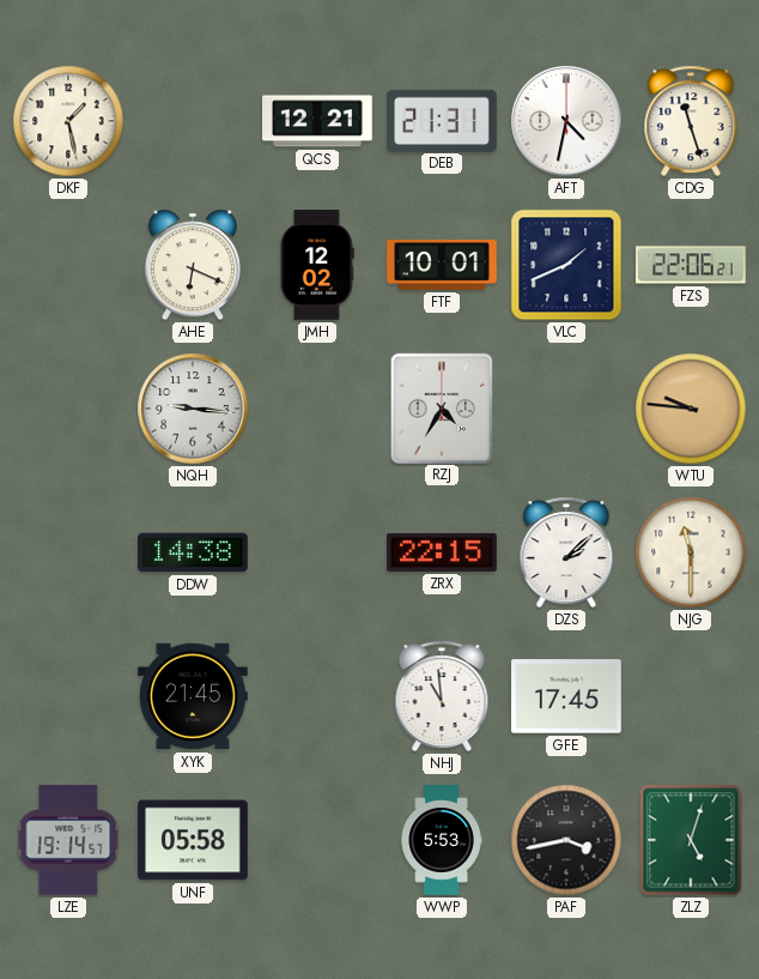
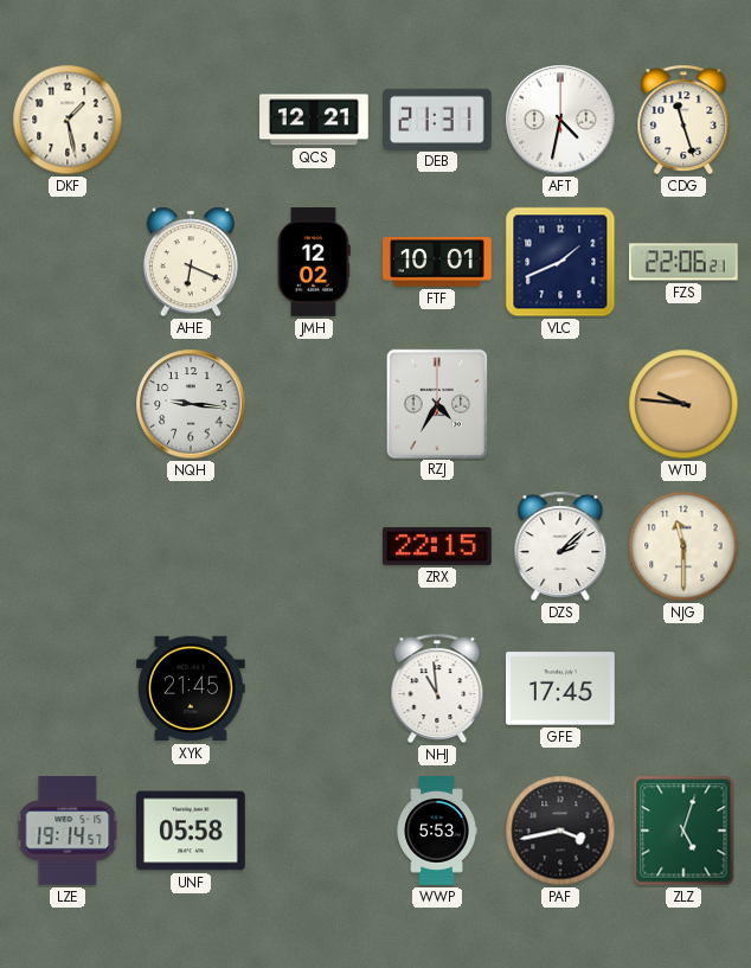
DDW: 14:38 -> none
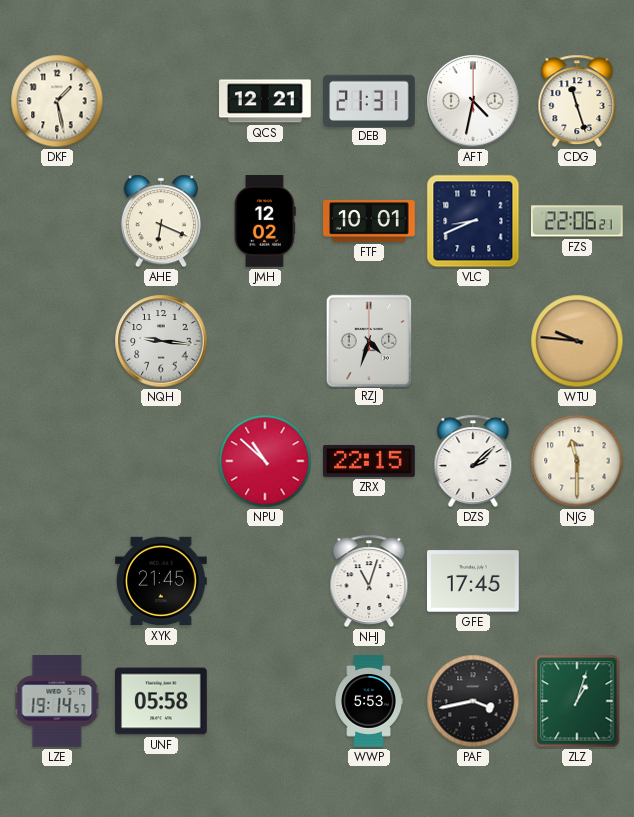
VLC: 1:41 -> 8:41
RZJ: 4:35 -> 4:33
NPU: none -> 10:52
NHJ: 10:59 -> 11:03
ZLZ: 5:03 -> 1:03
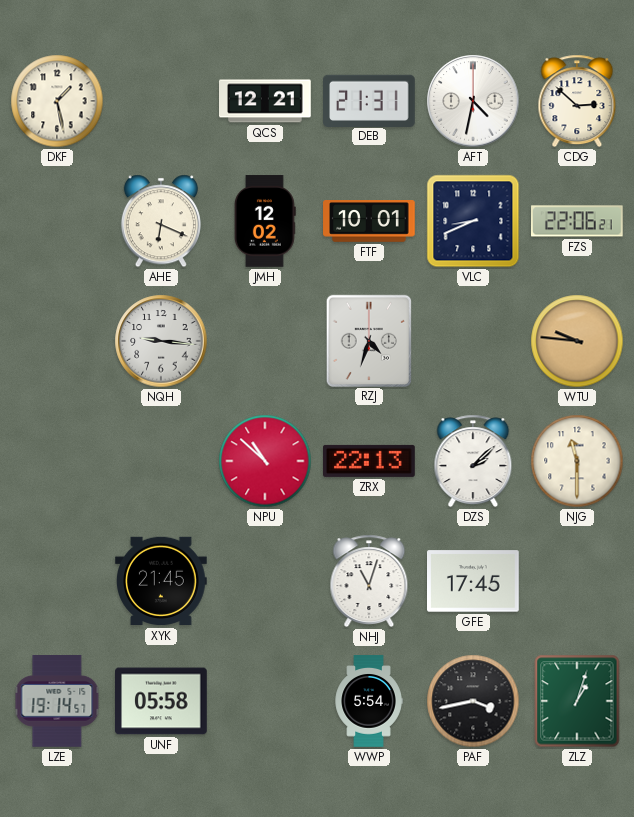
CDG: 11:27 -> 2:52
ZRX: 22:15 -> 22:13
WWP: 5:53 -> 5:54
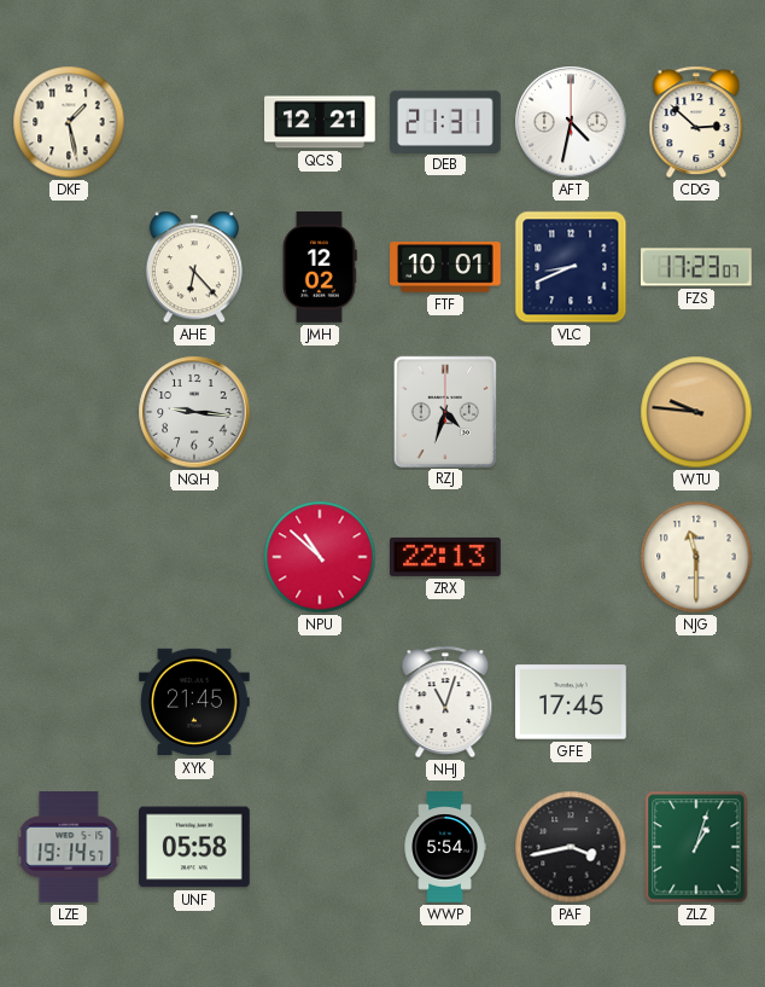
AHE: 6:19 -> 6:23
FZS: 22:06 -> 17:23
DZS: 2:08 -> none
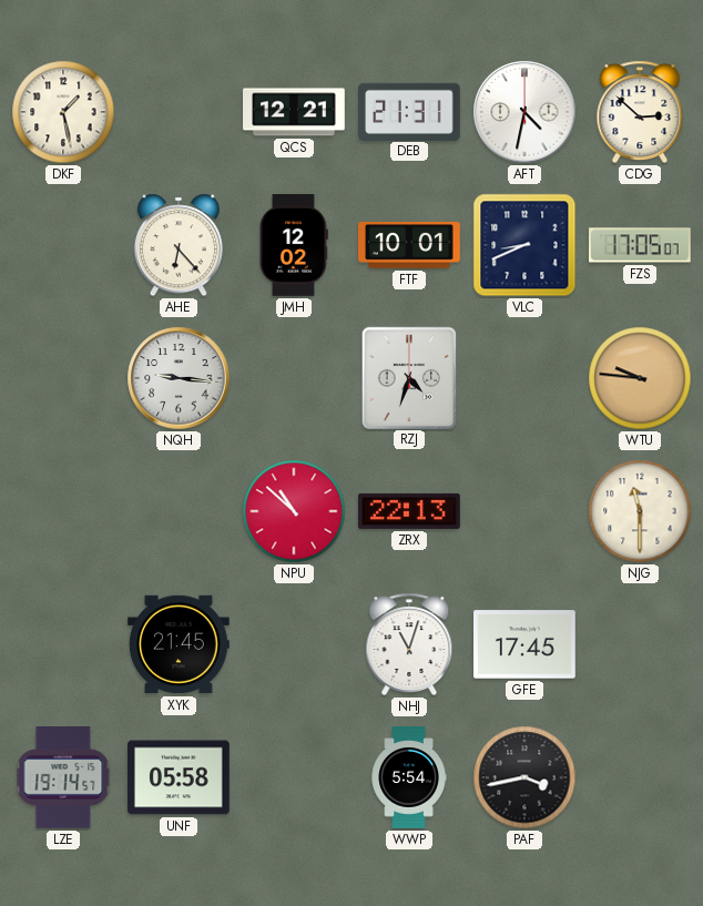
FZS: 17:23 -> 17:05
ZLZ: 1:03 -> none
